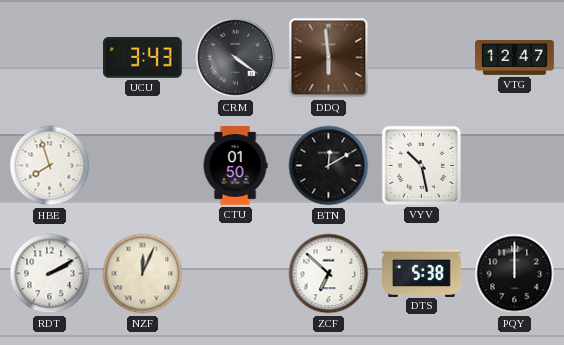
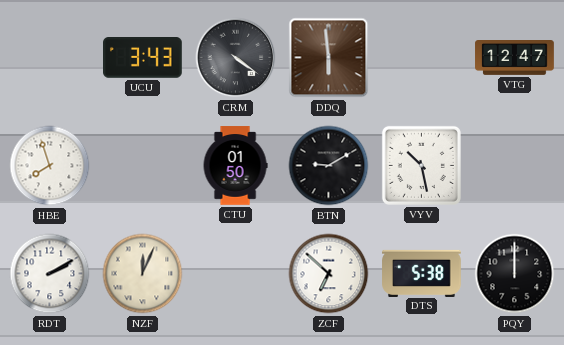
BTN: 12:10 -> 9:10
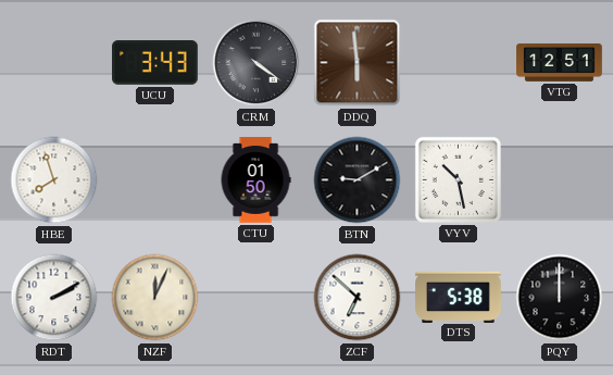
VTG: 12:47 -> 12:51
